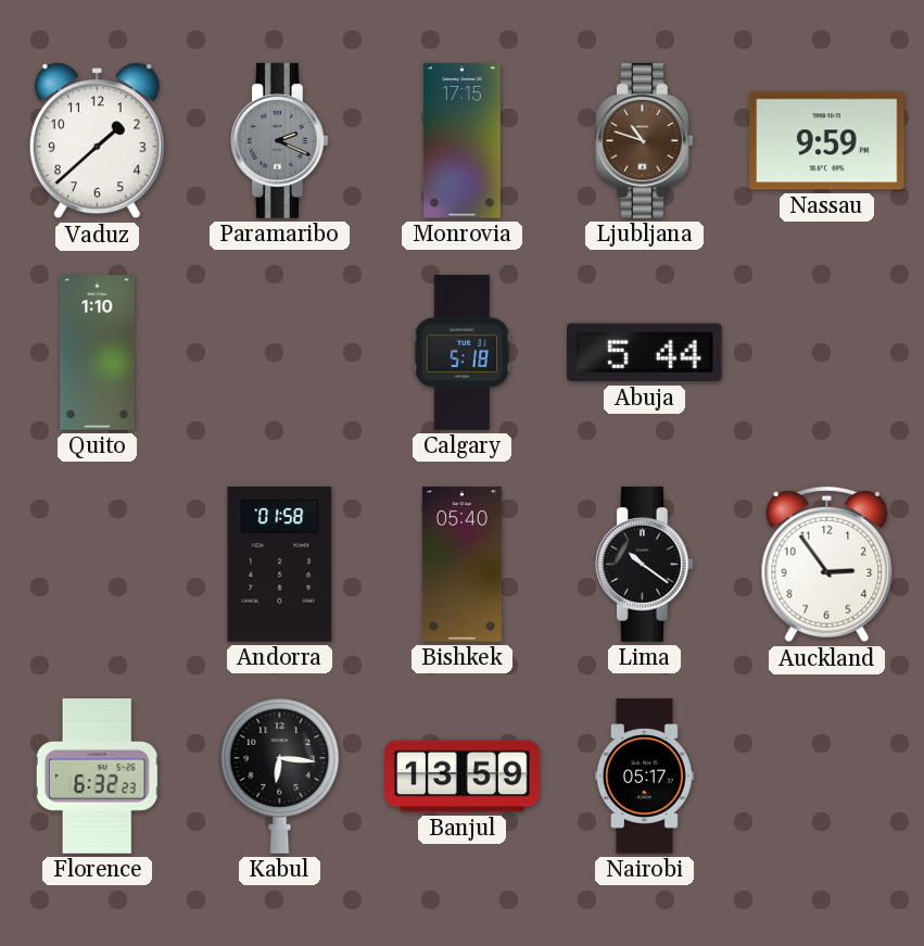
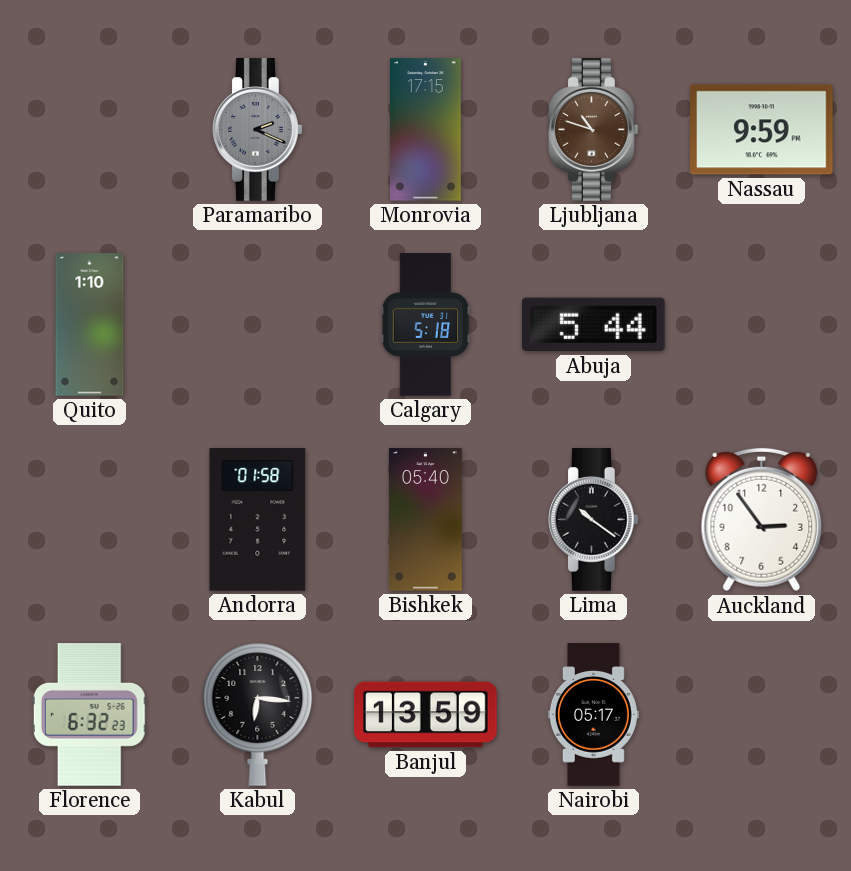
Vaduz: 1:38 -> none
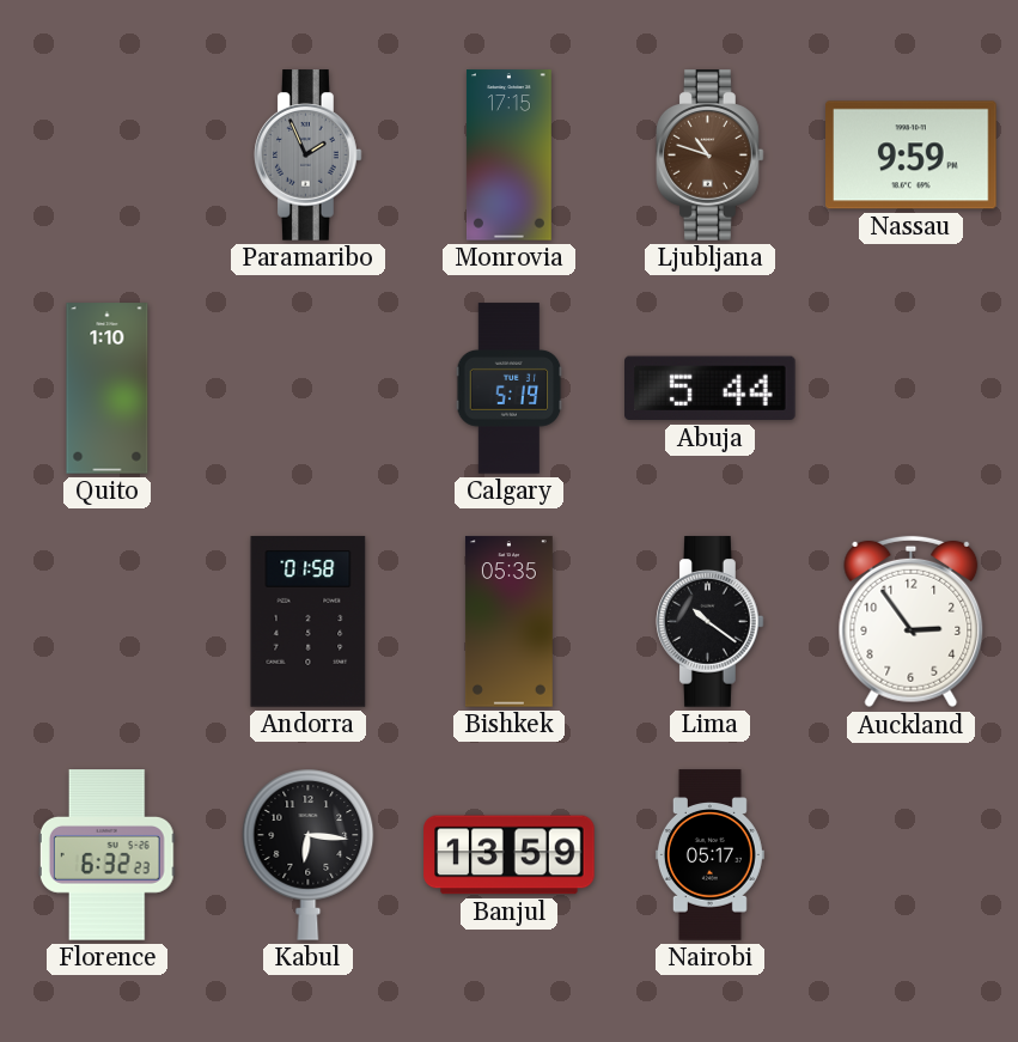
Paramaribo: 2:19 -> 1:56
Calgary: 5:18 -> 5:19
Bishkek: 05:40 -> 05:35
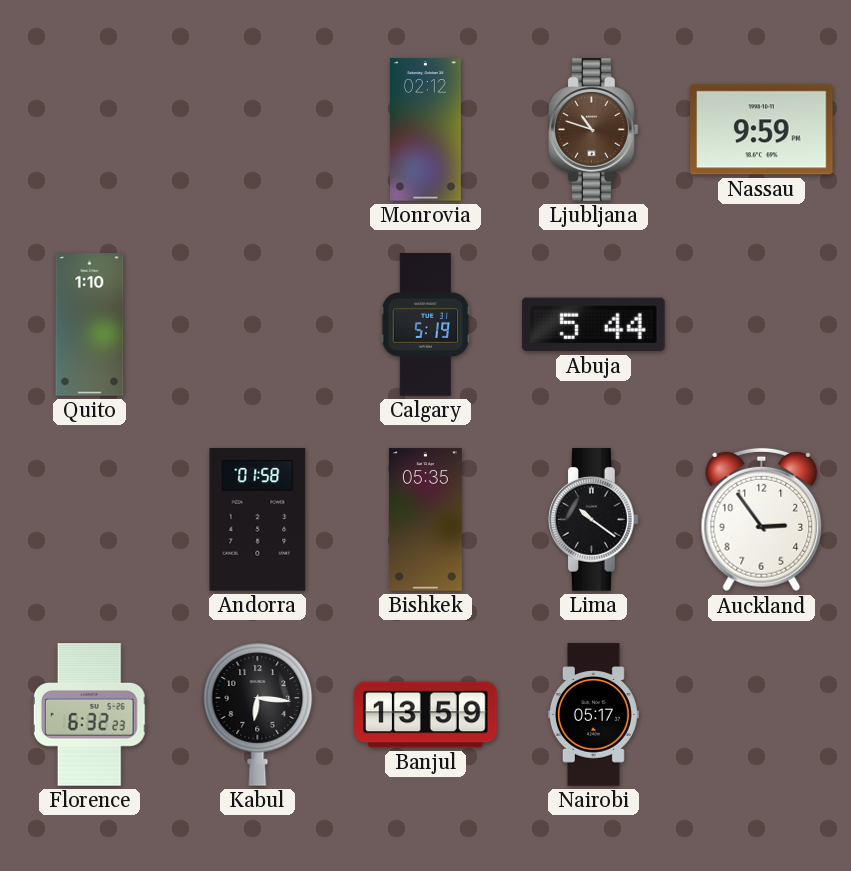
Paramaribo: 1:56 -> none
Monrovia: 17:15 -> 02:12
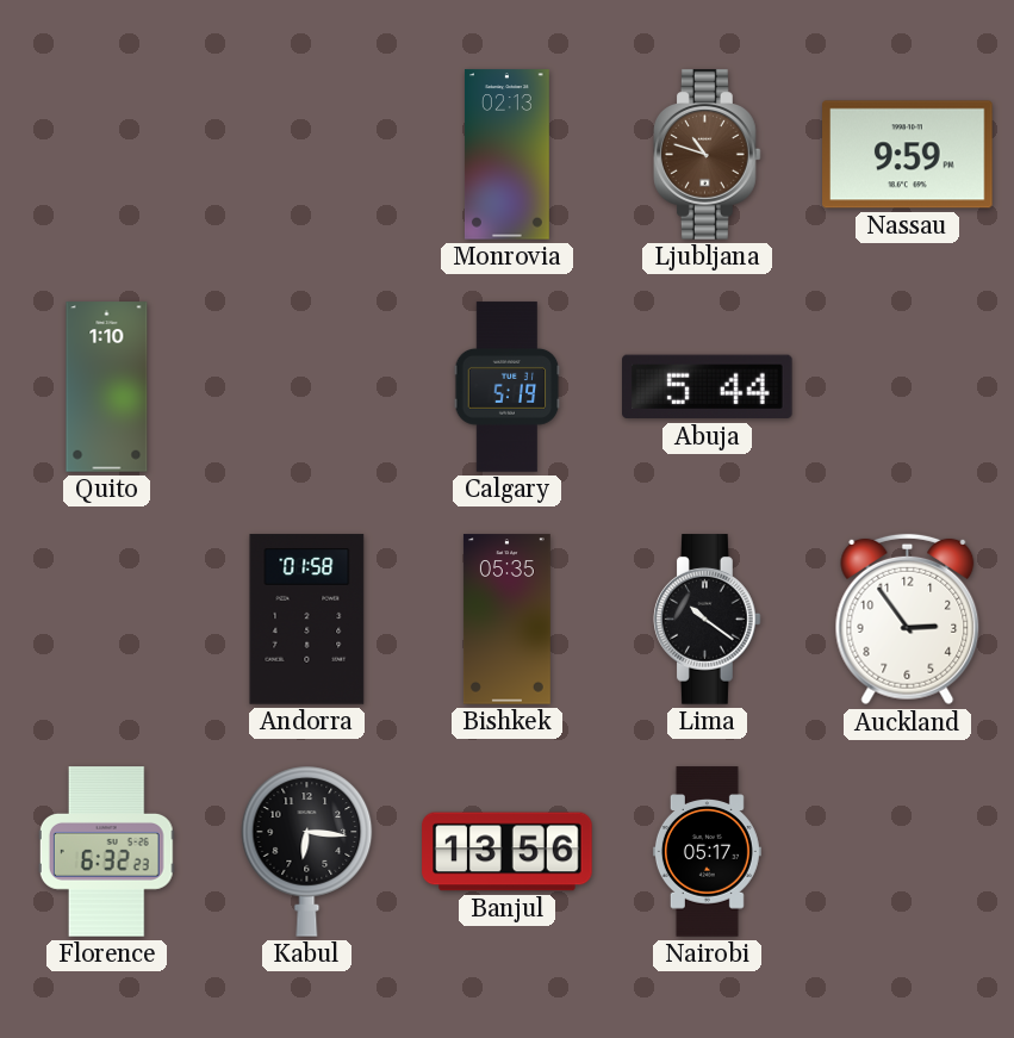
Monrovia: 02:12 -> 02:13
Banjul: 13:59 -> 13:56
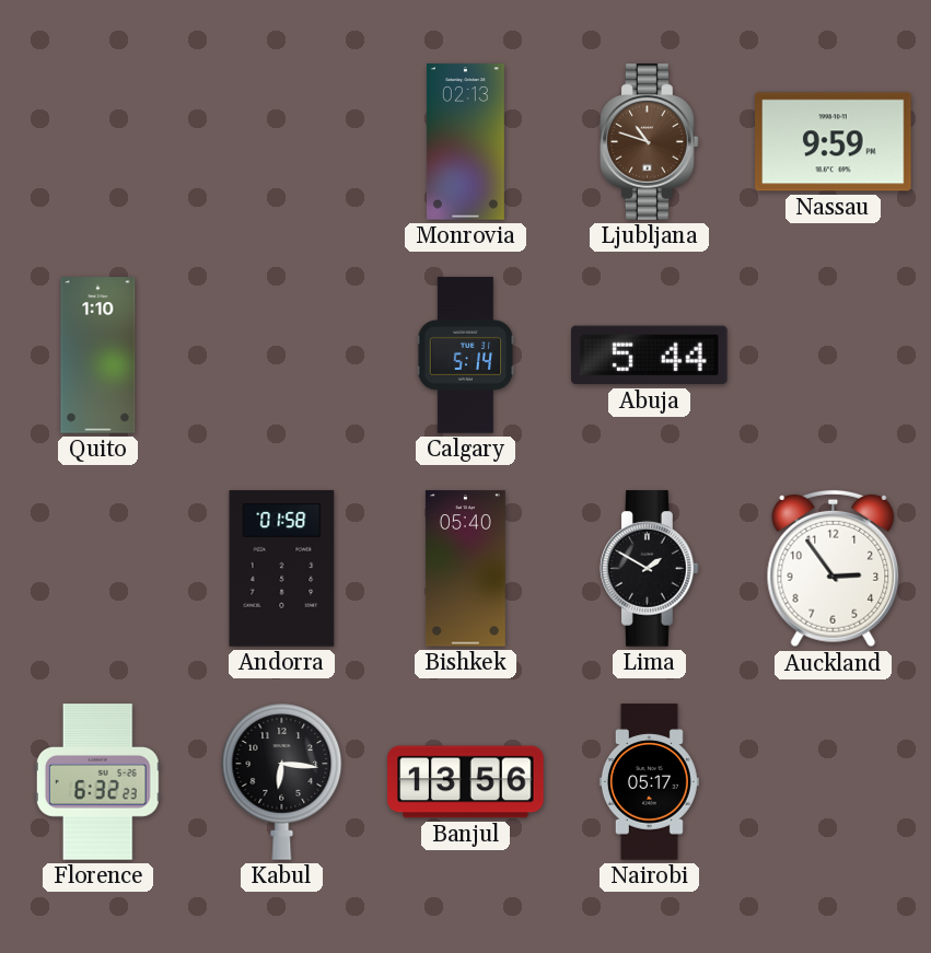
Calgary: 5:19 -> 5:14
Bishkek: 05:35 -> 05:40
Lima: 10:21 -> 1:50
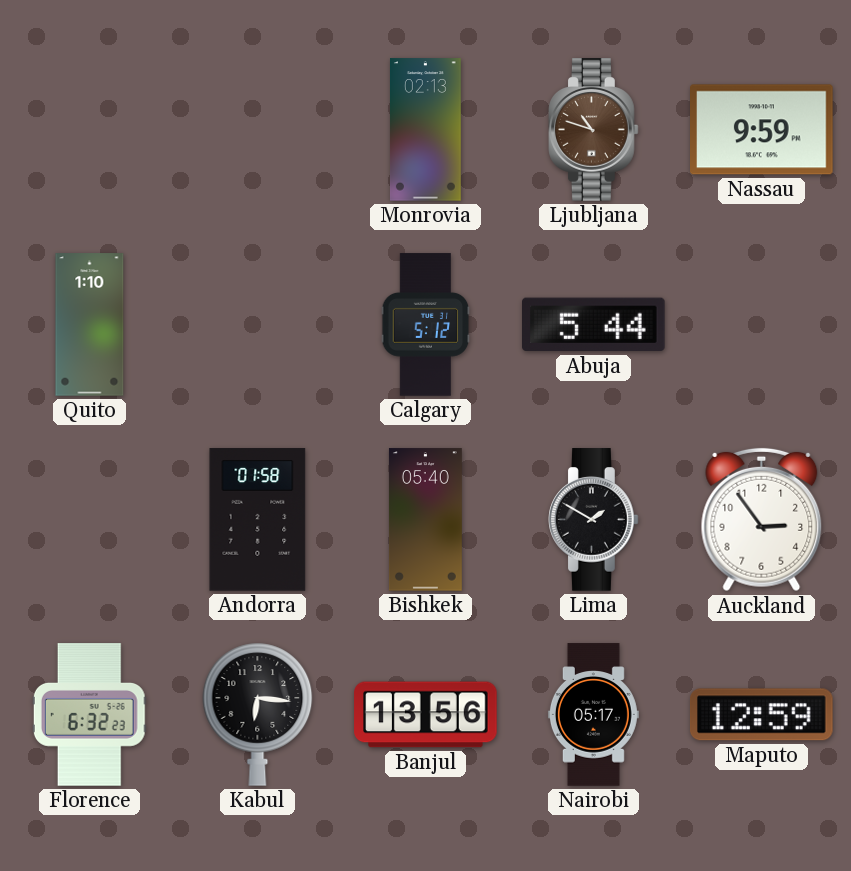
Calgary: 5:14 -> 5:12
Maputo: none -> 12:59
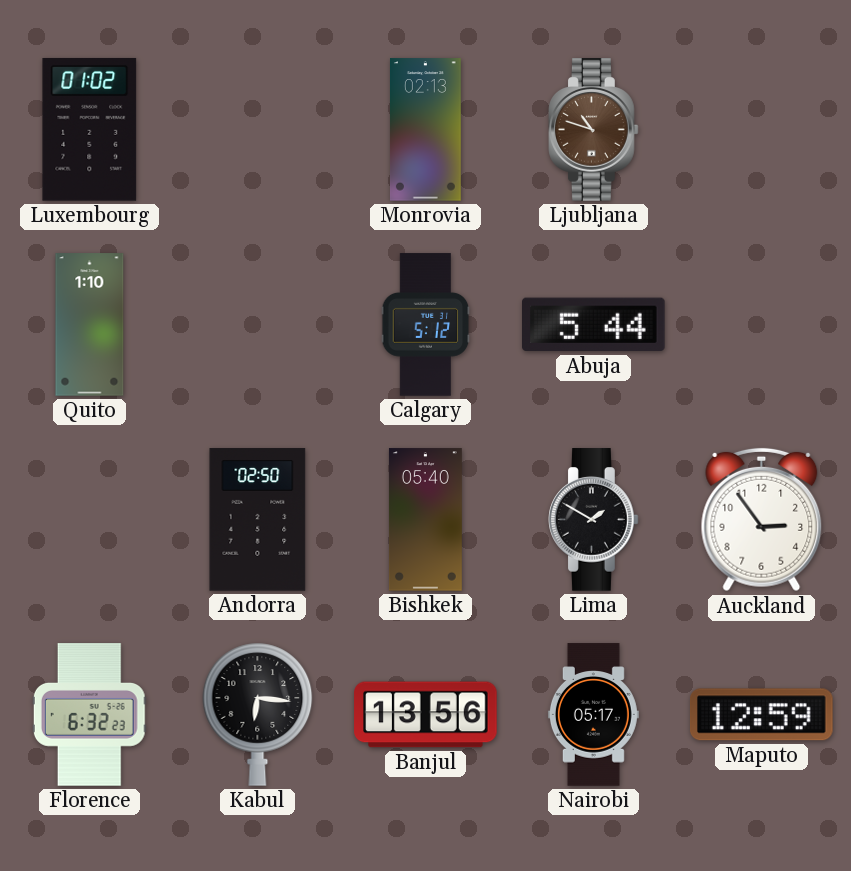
Luxembourg: none -> 01:02
Nassau: 9:59 -> none
Andorra: 01:58 -> 02:50
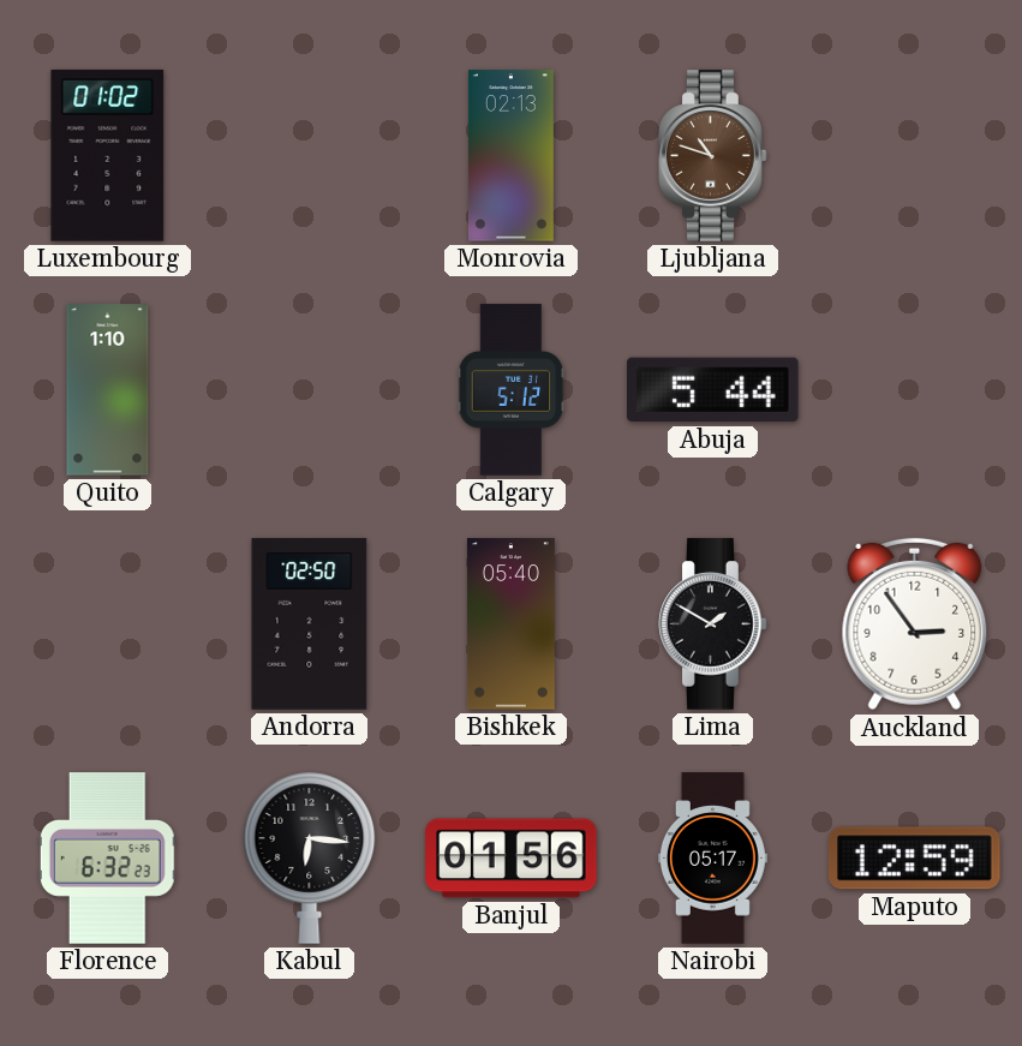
Banjul: 13:56 -> 01:56
